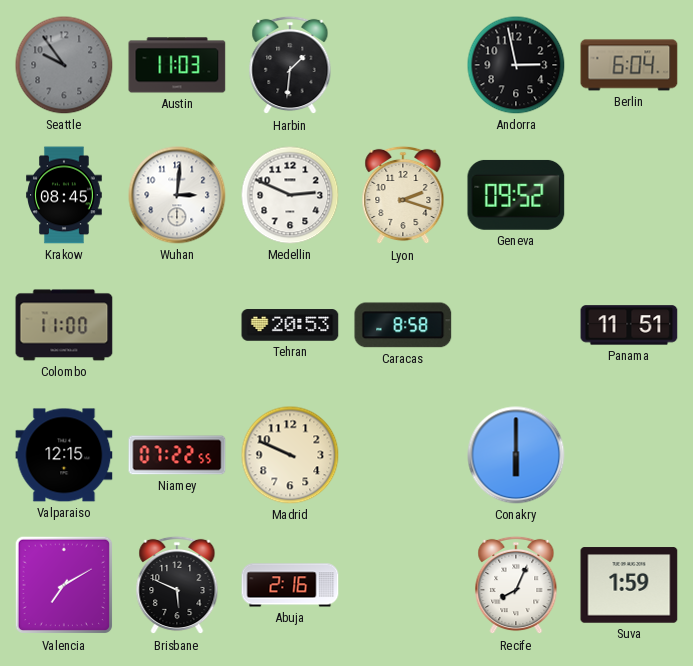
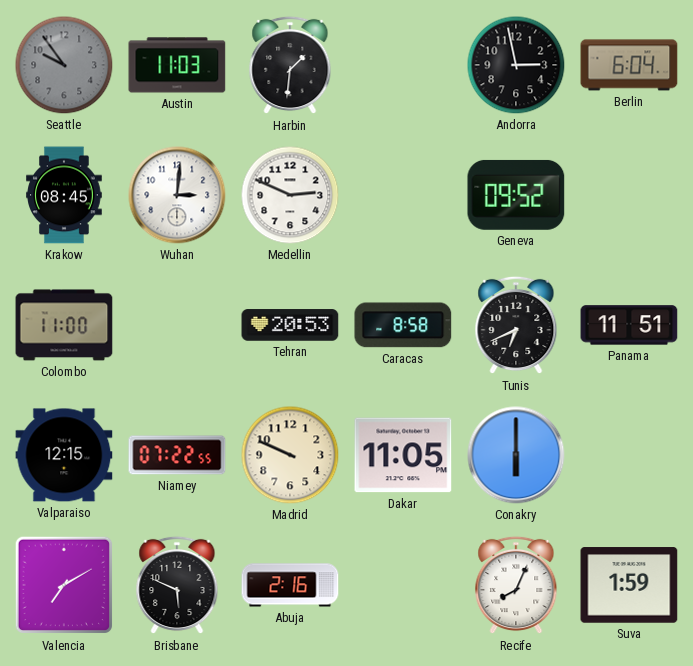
Lyon: 2:18 -> none
Tunis: none -> 6:41
Dakar: none -> 11:05
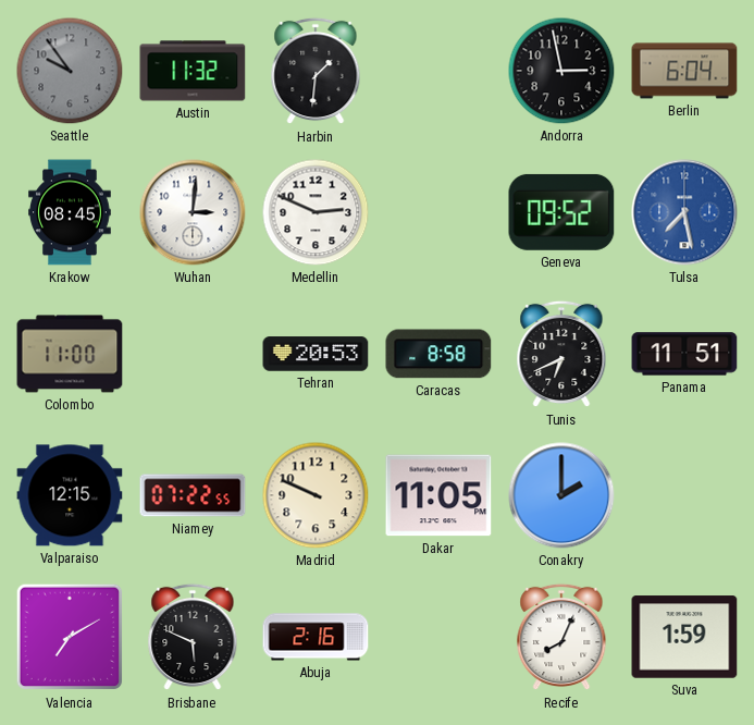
Austin: 11:03 -> 11:32
Tulsa: none -> 7:28
Conakry: 6:00 -> 2:00
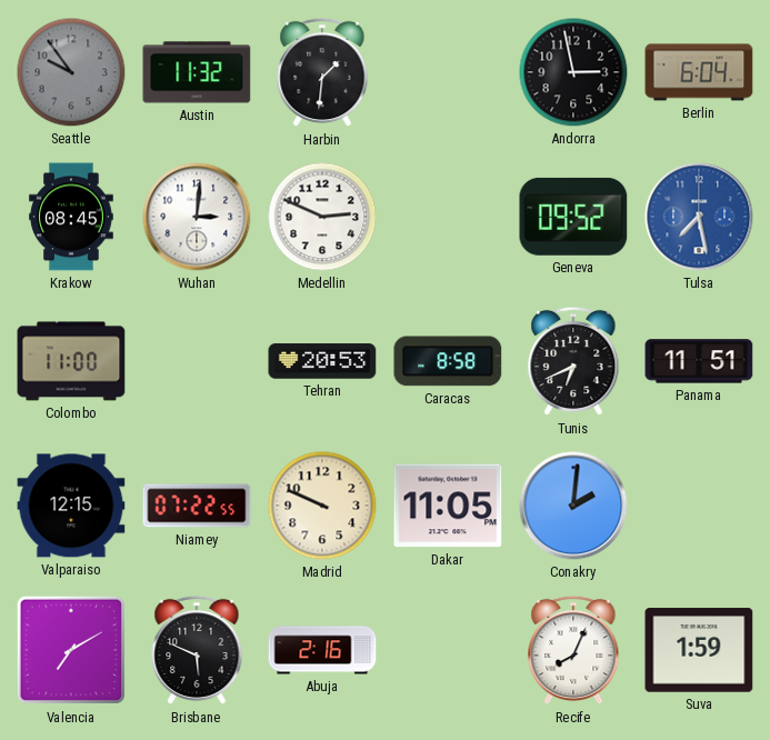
Conakry: 2:00 -> 2:01
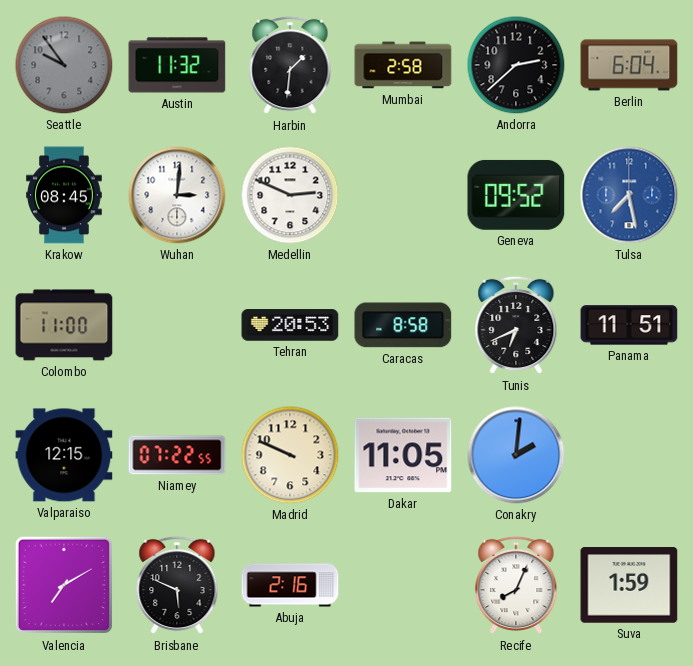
Mumbai: none -> 2:58
Andorra: 2:58 -> 2:38
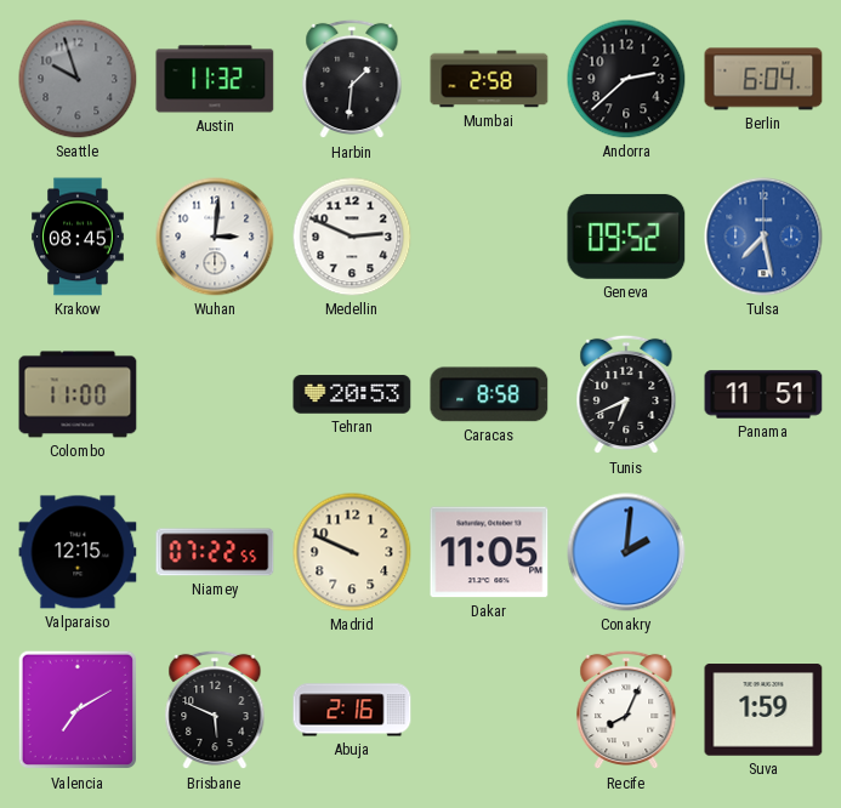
Seattle: 9:54 -> 9:57
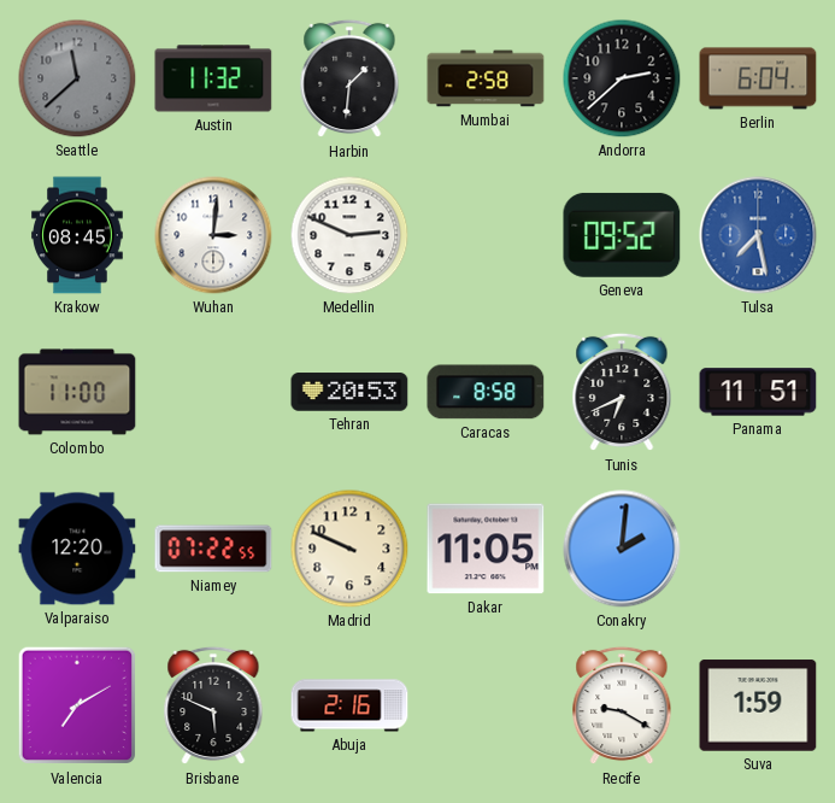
Seattle: 9:57 -> 11:38
Valparaiso: 12:15 -> 12:20
Recife: 8:04 -> 9:20
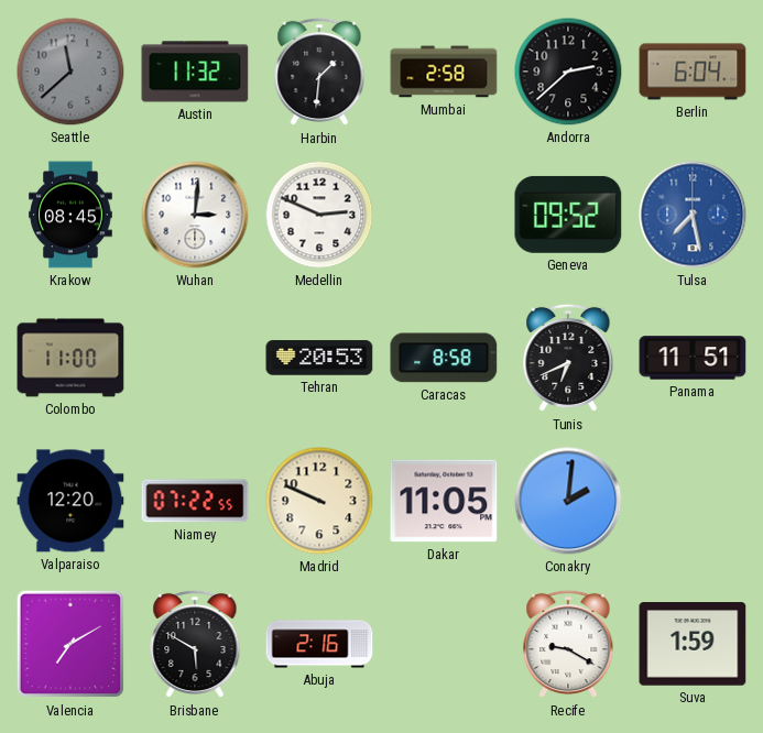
Brisbane: 5:49 -> 5:50
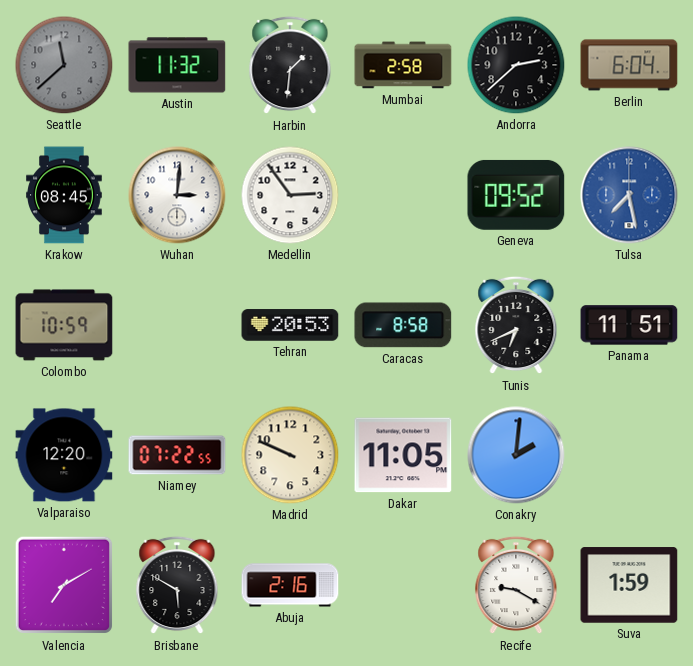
Medellin: 2:49 -> 2:54
Colombo: 11:00 -> 10:59
